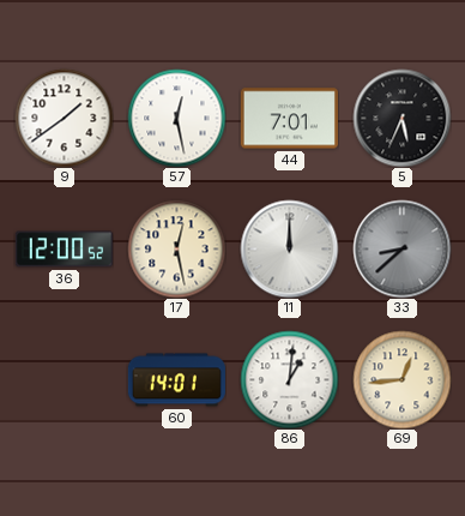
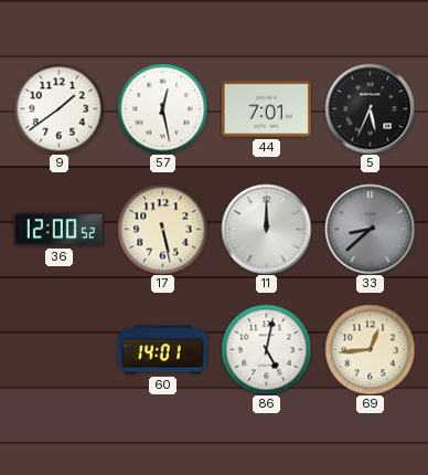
17: 12:28 -> 5:28
86: 1:01 -> 5:02
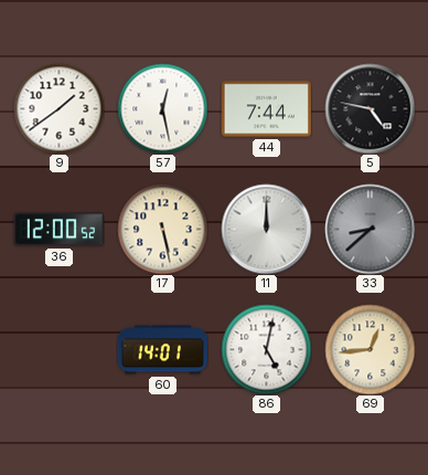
44: 7:01 -> 7:44
5: 5:34 -> 4:47
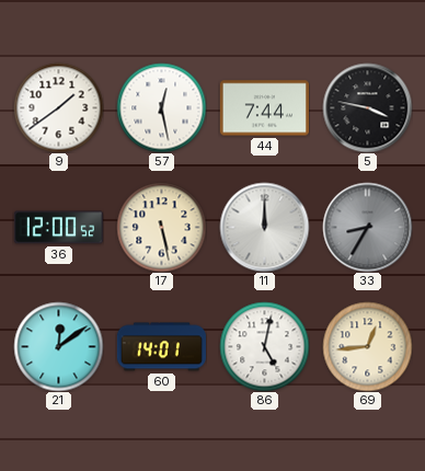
5: 4:47 -> 3:47
33: 8:38 -> 8:35
21: none -> 12:09
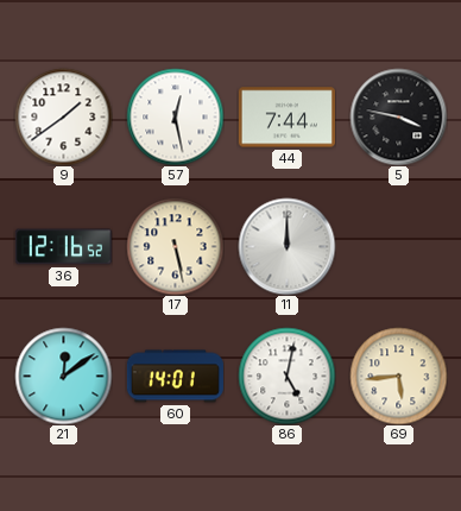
36: 12:00 -> 12:16
33: 8:35 -> none
69: 12:44 -> 5:44
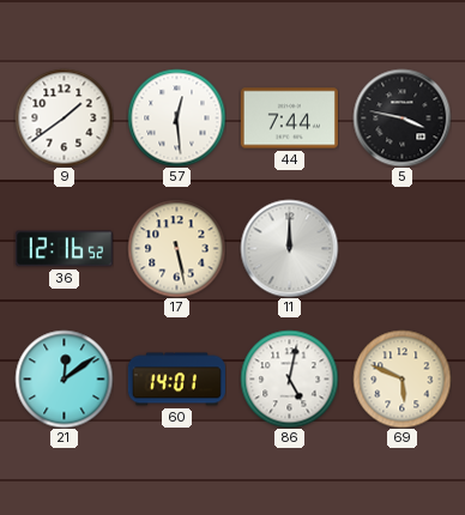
57: 12:28 -> 12:29
69: 5:44 -> 5:49
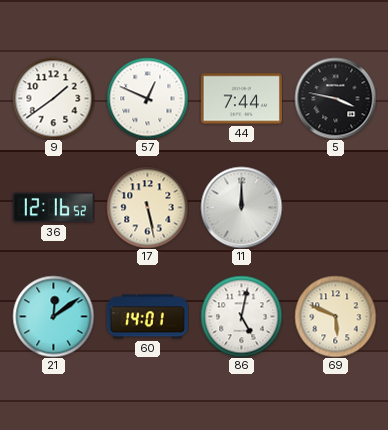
57: 12:29 -> 12:49
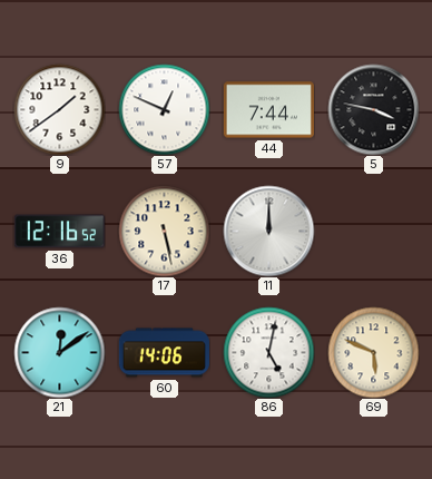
60: 14:01 -> 14:06
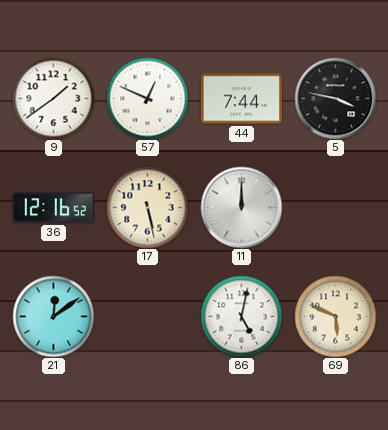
60: 14:06 -> none
